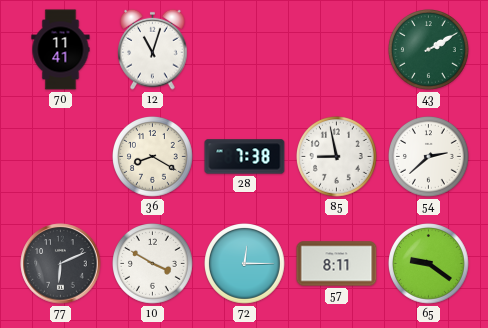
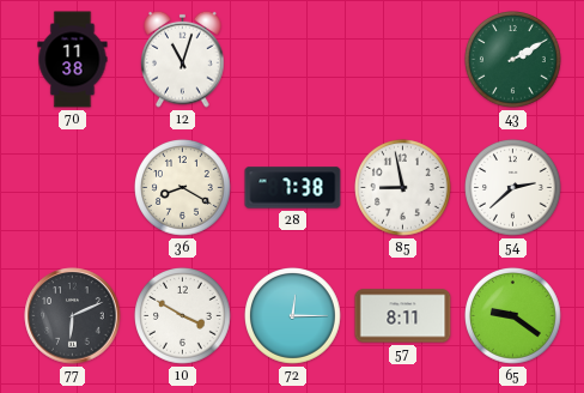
70: 11:41 -> 11:38
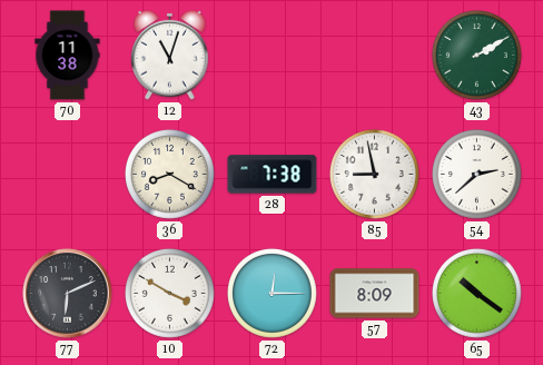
57: 8:11 -> 8:09
65: 9:21 -> 10:21
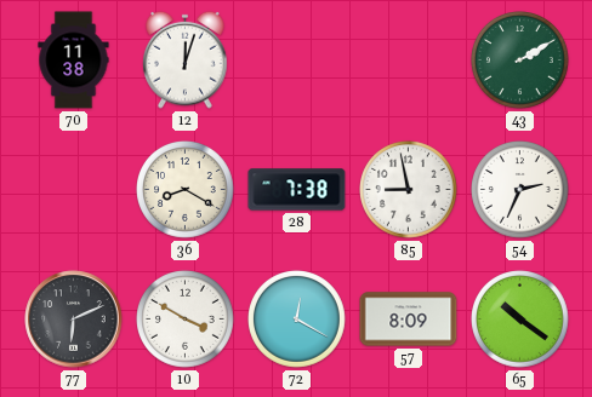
12: 11:03 -> 12:03
54: 2:38 -> 2:34
72: 12:15 -> 12:20
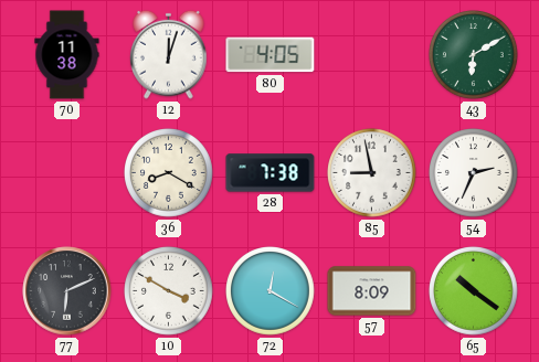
80: none -> 4:05
43: 2:10 -> 6:10
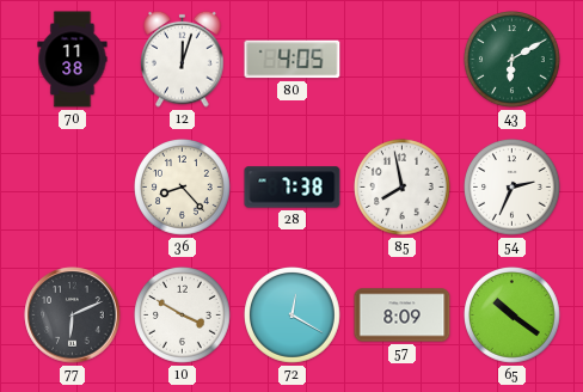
36: 8:20 -> 8:23
85: 8:58 -> 7:58
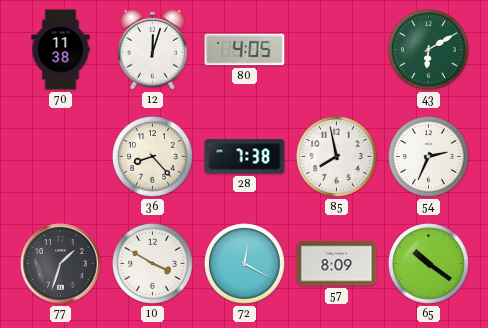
77: 6:11 -> 1:33
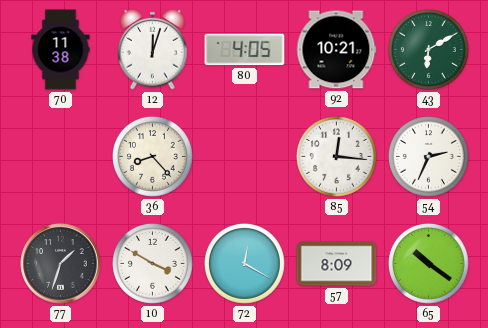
92: none -> 10:21
28: 7:38 -> none
85: 7:58 -> 12:16
